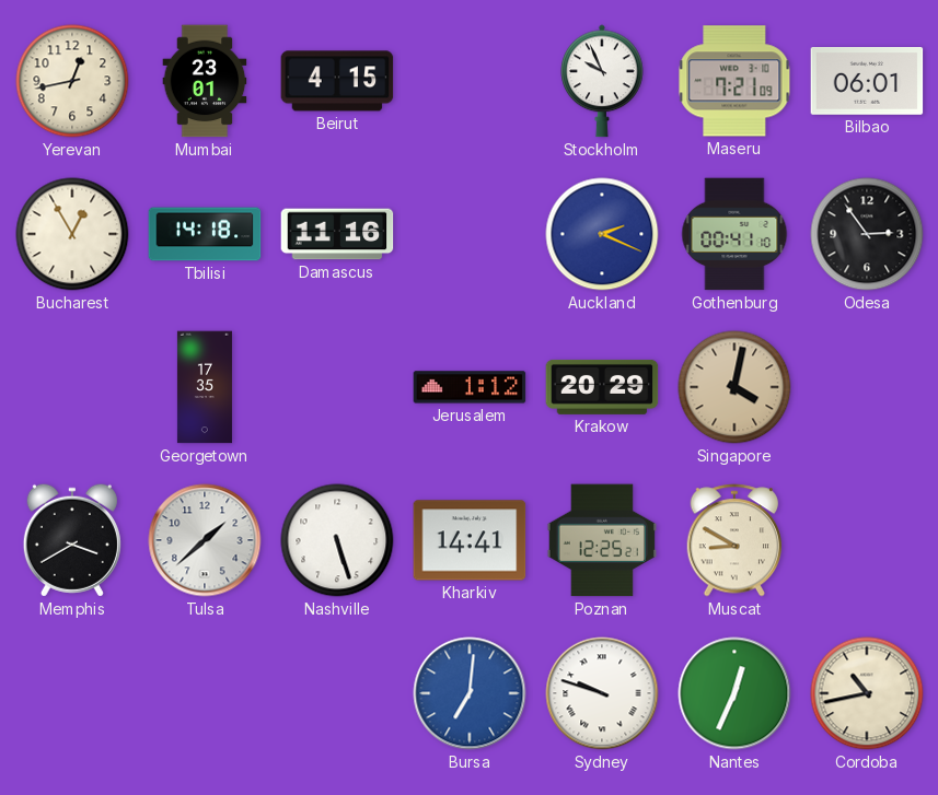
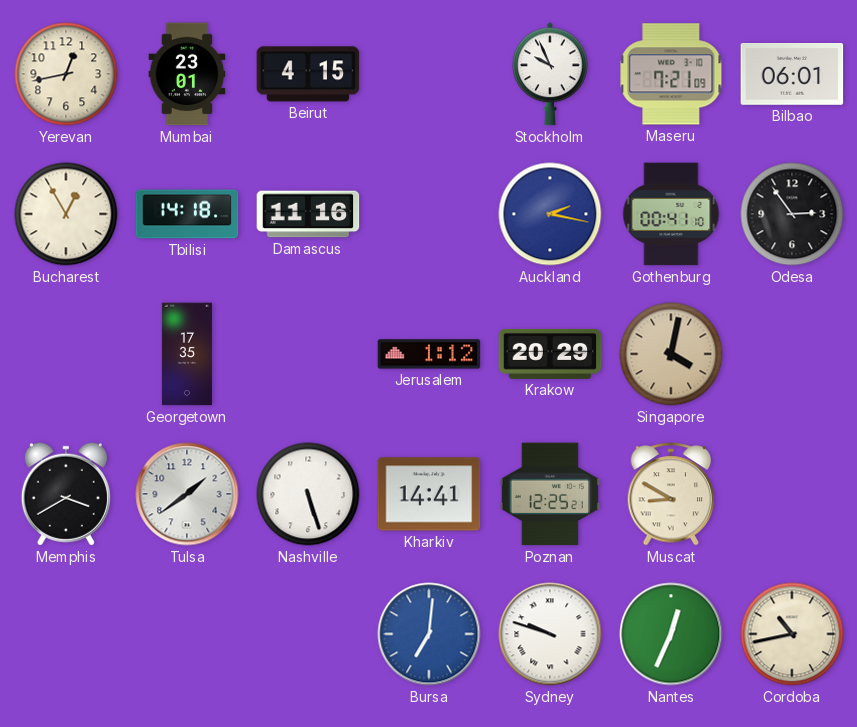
Auckland: 2:19 -> 2:17
Tulsa: 1:38 -> 1:39
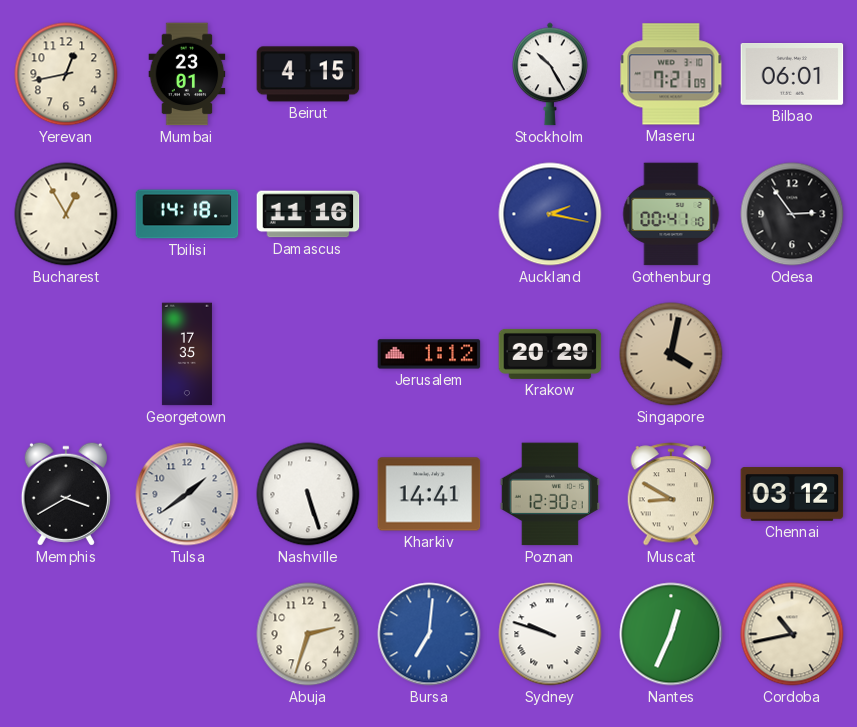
Stockholm: 9:56 -> 10:25
Poznan: 12:25 -> 12:30
Chennai: none -> 03:12
Abuja: none -> 2:33
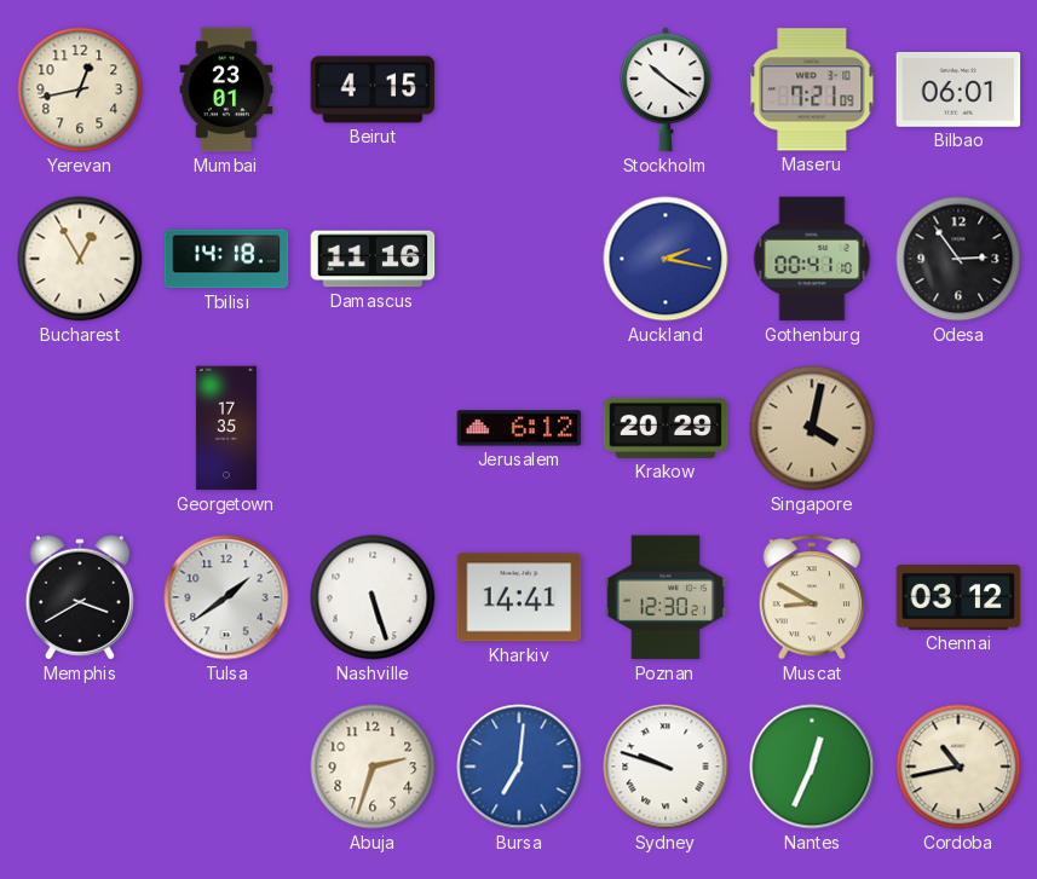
Stockholm: 10:25 -> 10:21
Jerusalem: 1:12 -> 6:12
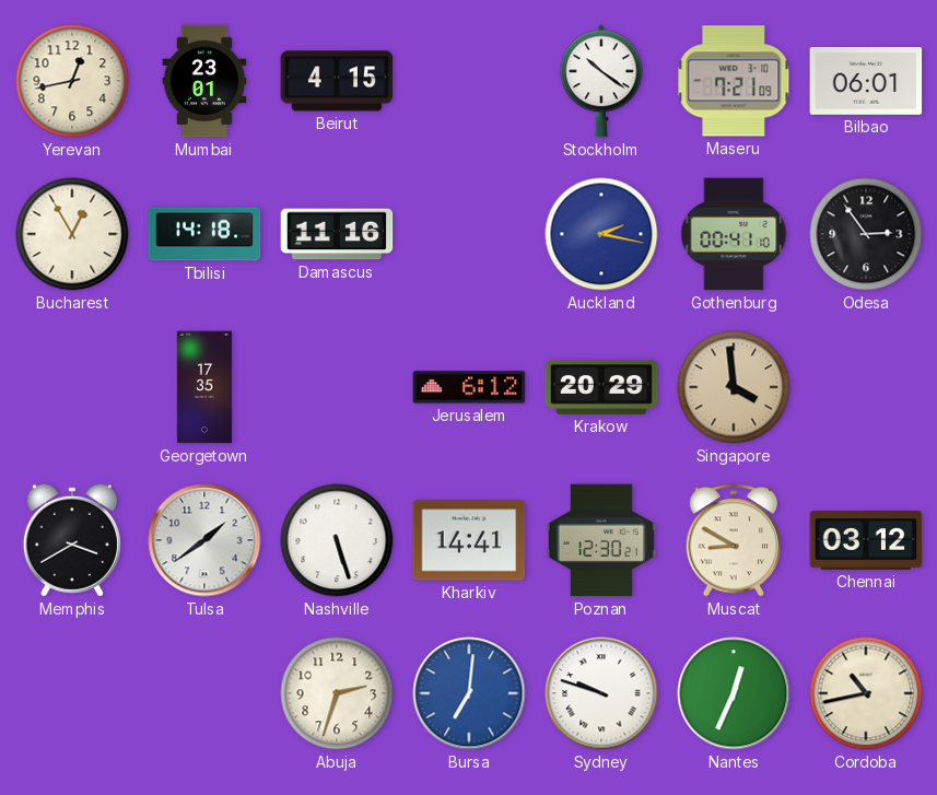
Singapore: 4:02 -> 3:59
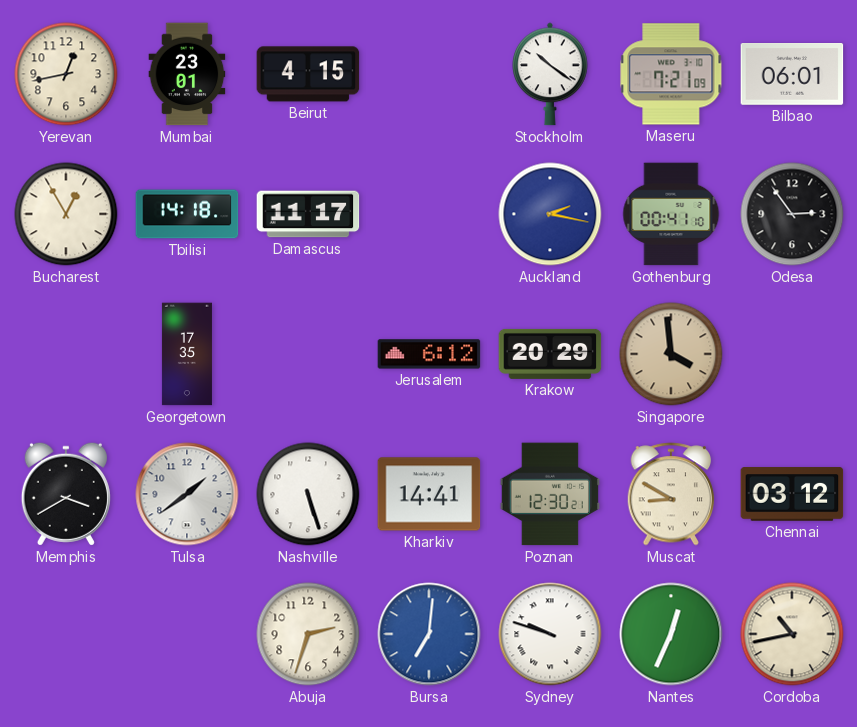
Damascus: 11:16 -> 11:17
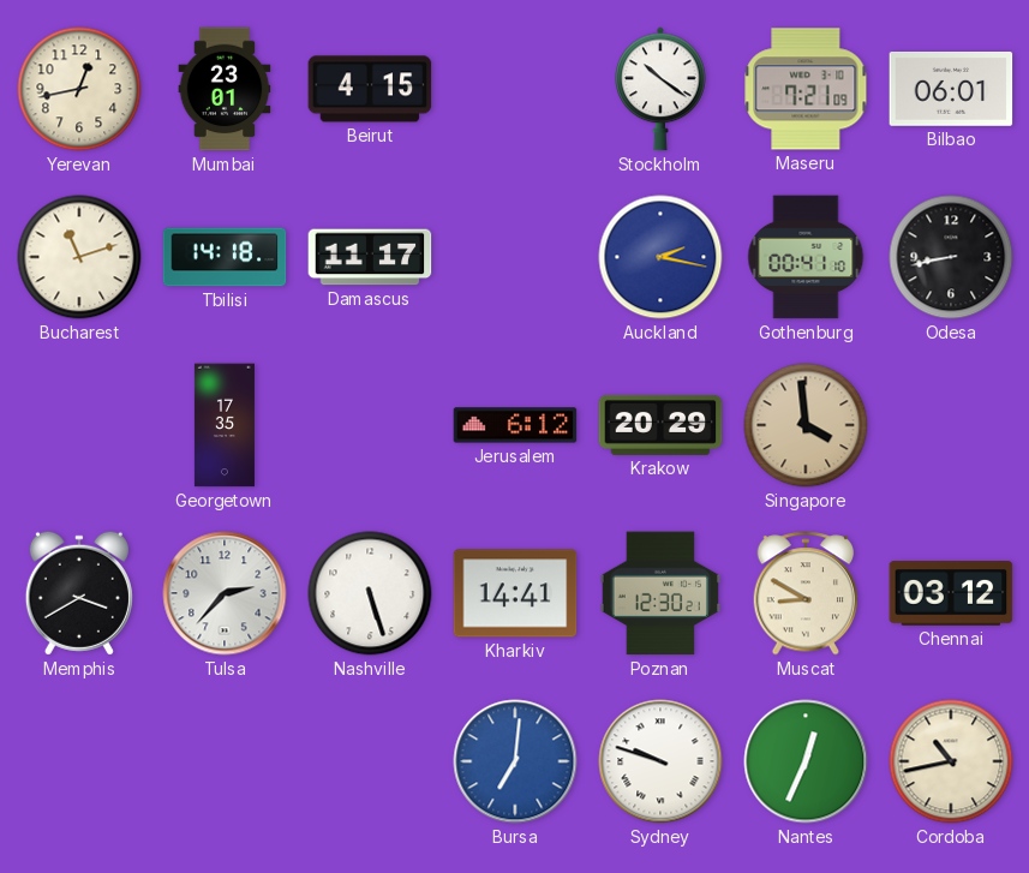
Bucharest: 12:55 -> 11:12
Odesa: 2:54 -> 8:43
Tulsa: 1:39 -> 2:37
Abuja: 2:33 -> none
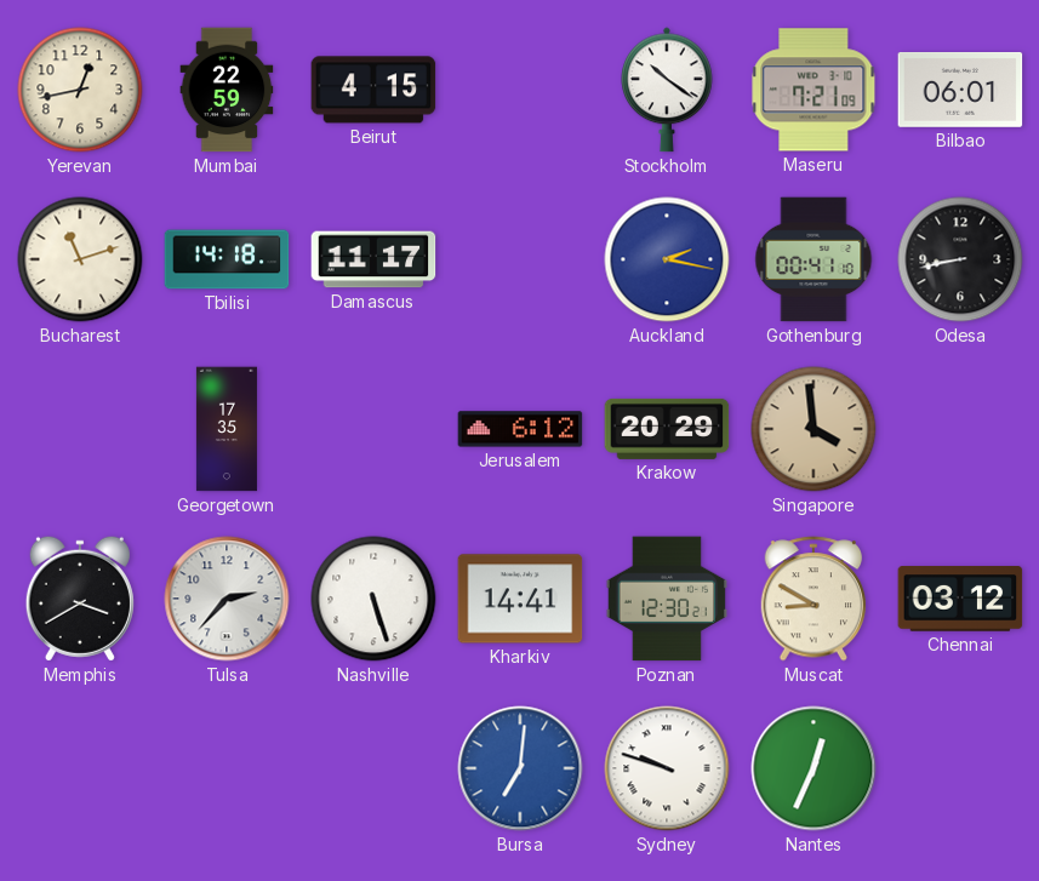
Mumbai: 23:01 -> 22:59
Cordoba: 10:43 -> none
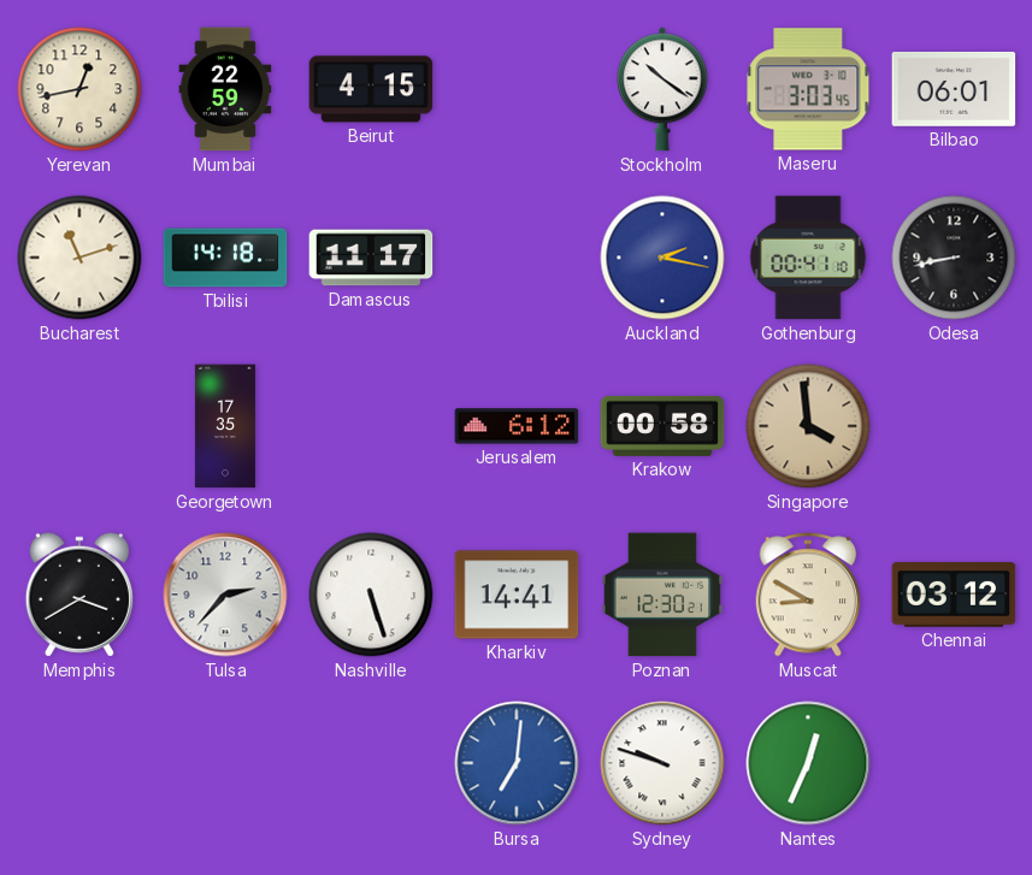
Maseru: 7:21 -> 3:03
Krakow: 20:29 -> 00:58
